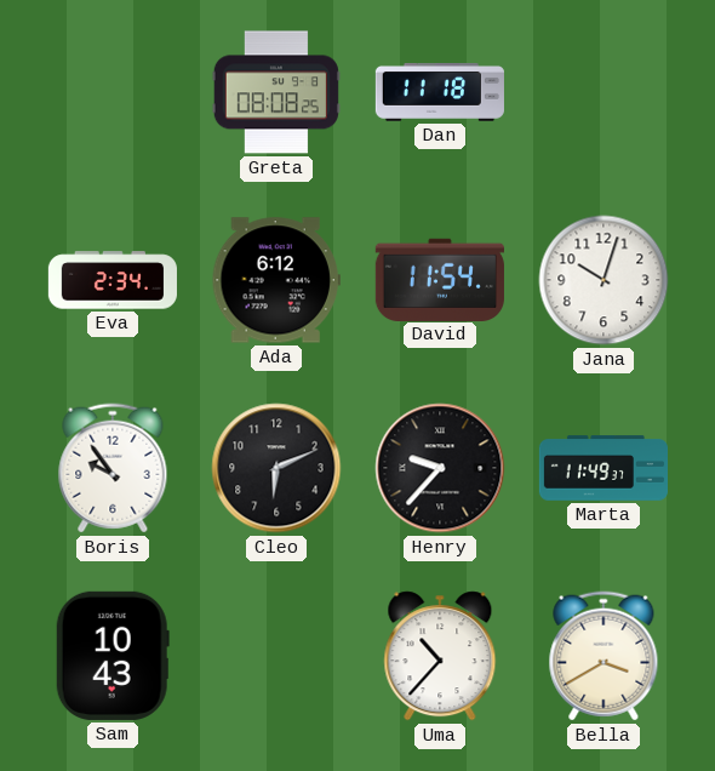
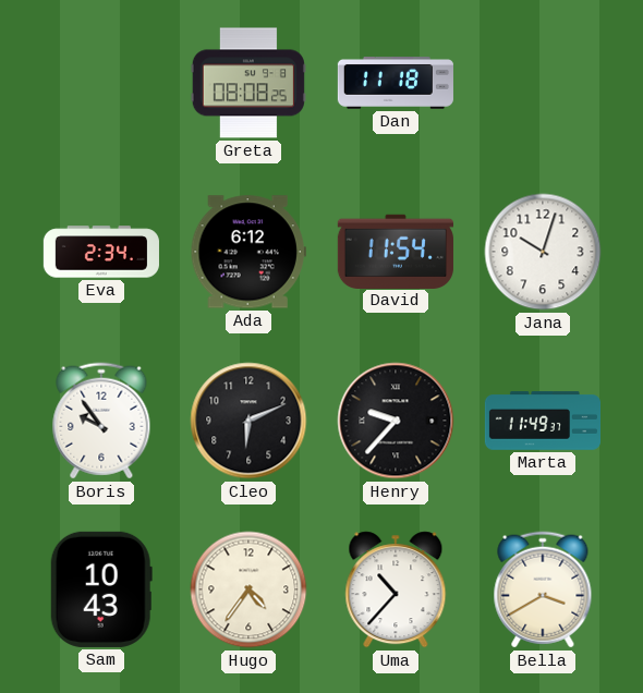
Hugo: none -> 4:36
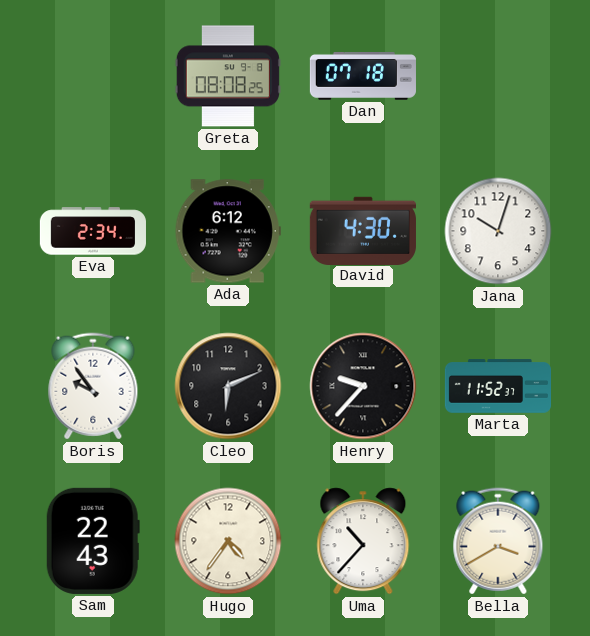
Dan: 11:18 -> 07:18
David: 11:54 -> 4:30
Marta: 11:49 -> 11:52
Sam: 10:43 -> 22:43
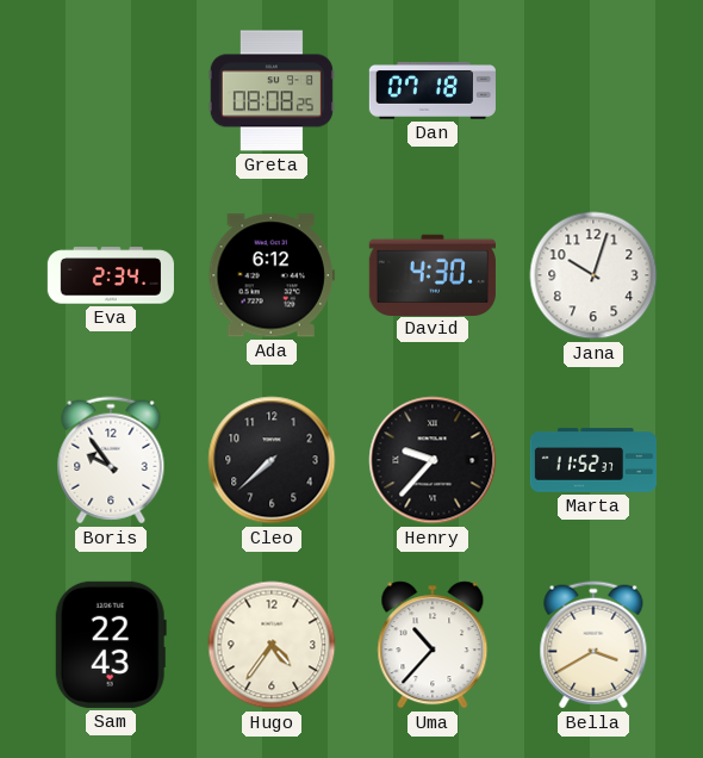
Cleo: 6:11 -> 7:38
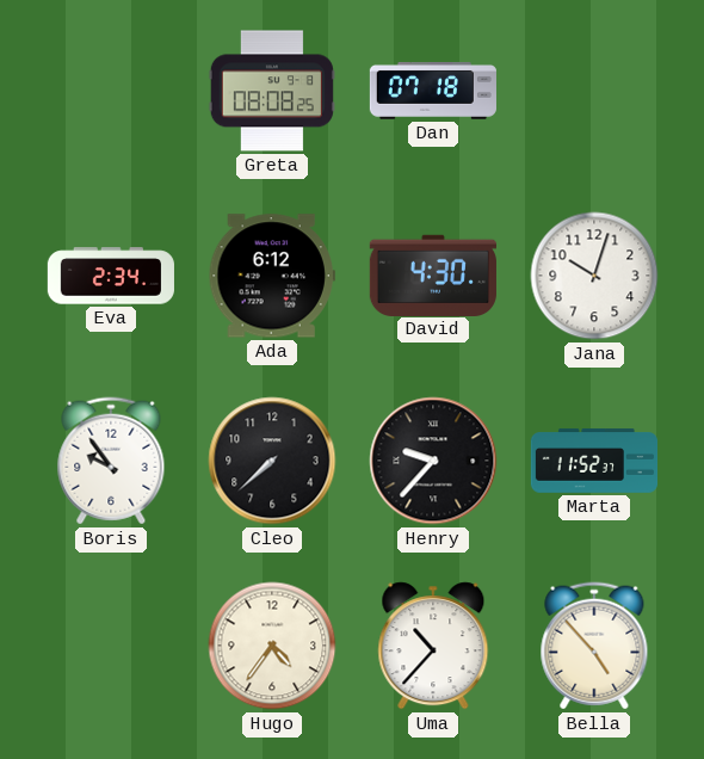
Sam: 22:43 -> none
Bella: 3:40 -> 4:53
